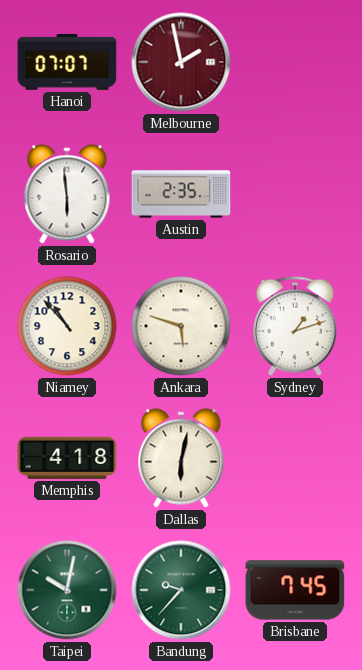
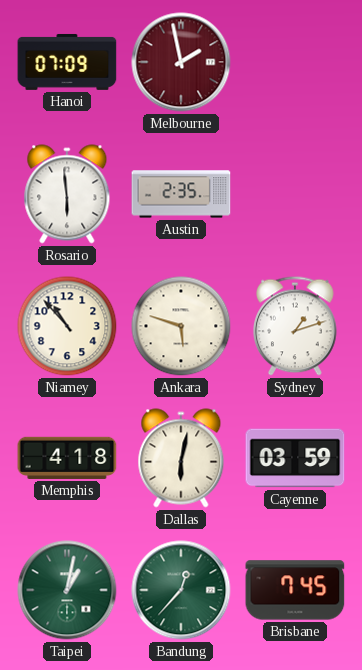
Hanoi: 07:07 -> 07:09
Cayenne: none -> 03:59
Taipei: 10:02 -> 1:02
Bandung: 9:37 -> 12:37
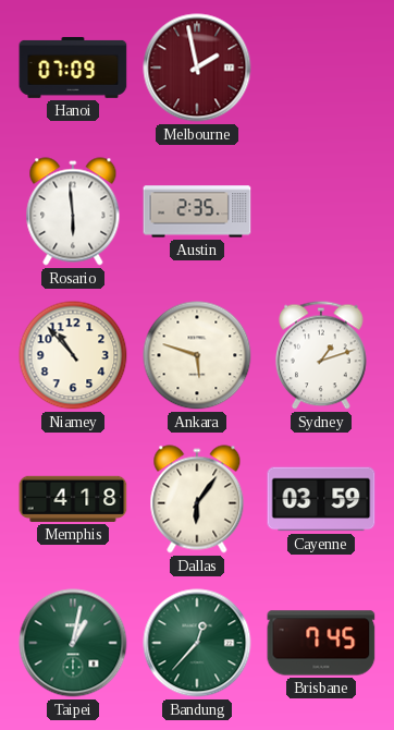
Dallas: 6:02 -> 6:06
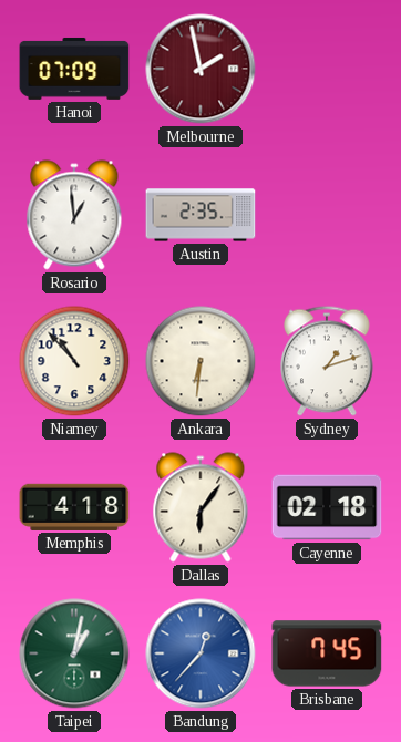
Rosario: 5:59 -> 12:59
Ankara: 5:48 -> 6:31
Cayenne: 03:59 -> 02:18
Bandung dial: green -> blue
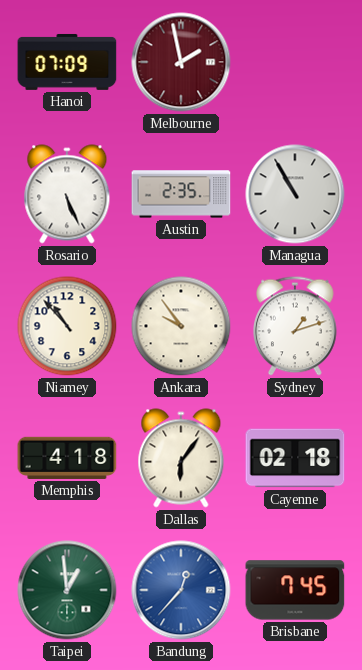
Rosario: 12:59 -> 5:26
Managua: none -> 10:55
Ankara: 6:31 -> 9:54
Taipei: 1:02 -> 12:59
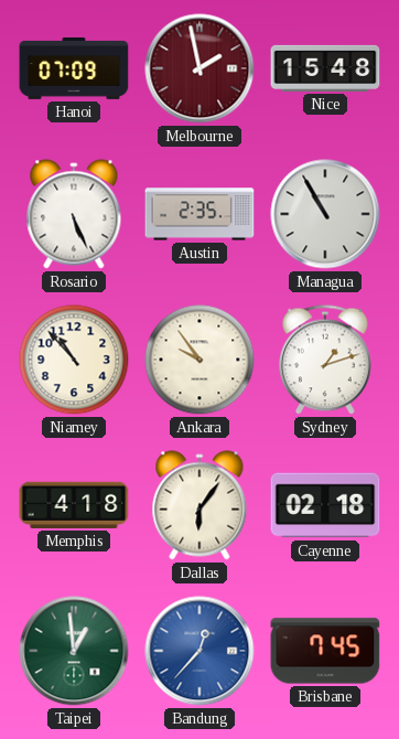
Nice: none -> 15:48
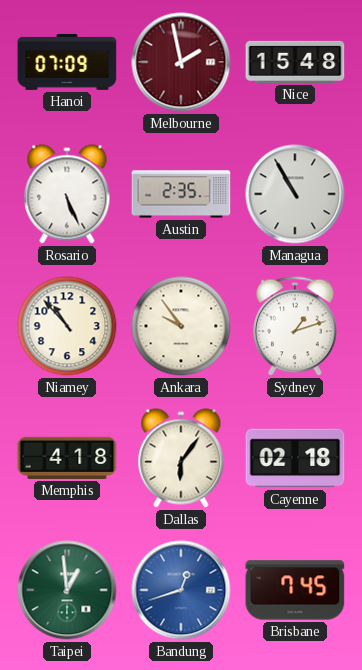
Bandung: 12:37 -> 12:42
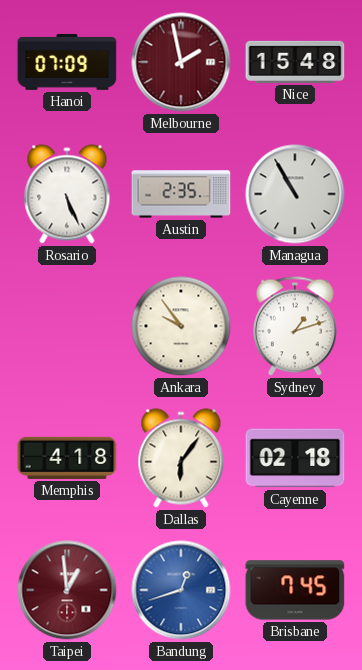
Niamey: 10:53 -> none
Taipei dial: green -> burgundy
